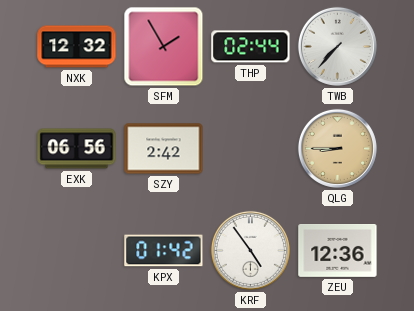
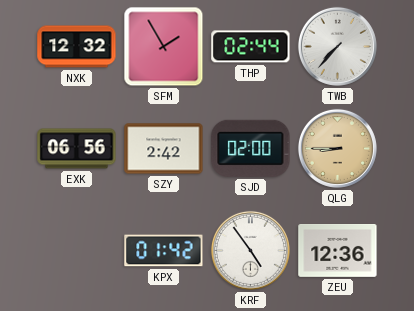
SJD: none -> 02:00
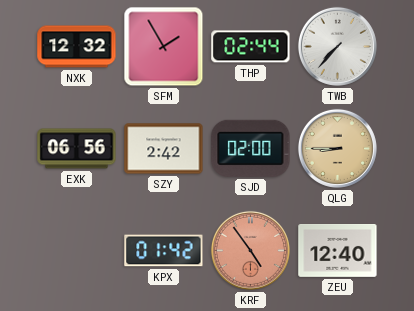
KRF dial: white -> salmon
ZEU: 12:36 -> 12:40
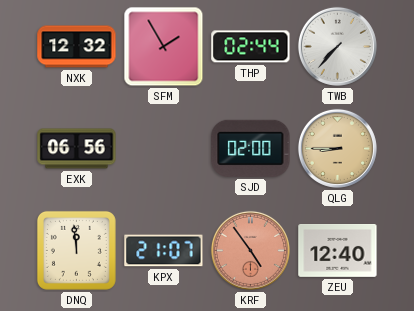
SZY: 2:42 -> none
DNQ: none -> 11:59
KPX: 01:42 -> 21:07
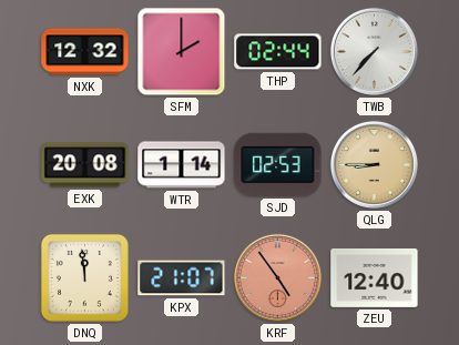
SFM: 1:55 -> 2:00
EXK: 06:56 -> 20:08
WTR: none -> 1:14
SJD: 02:00 -> 02:53
